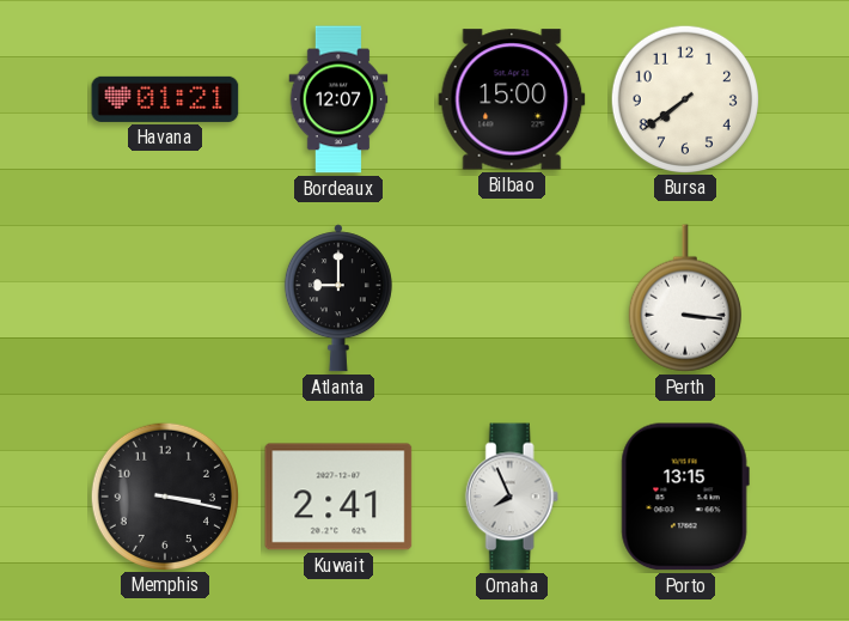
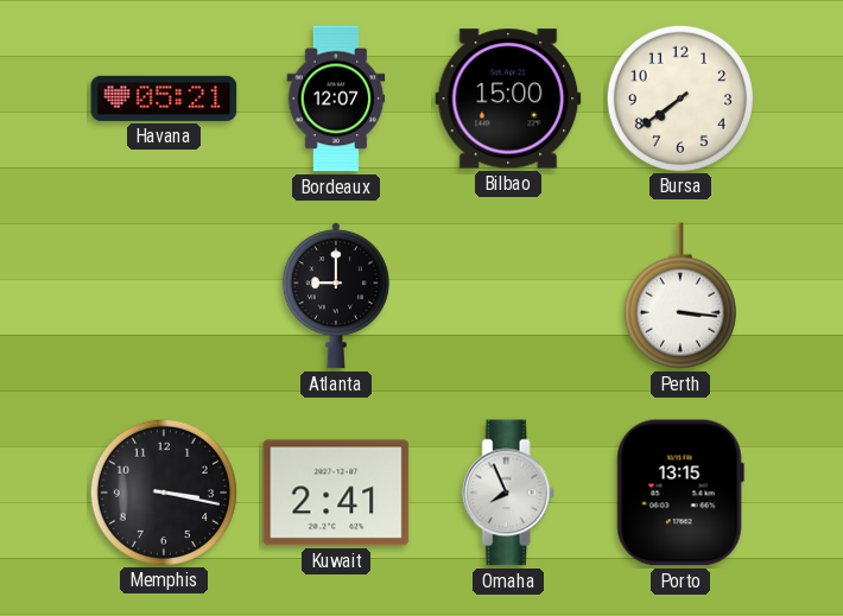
Havana: 01:21 -> 05:21
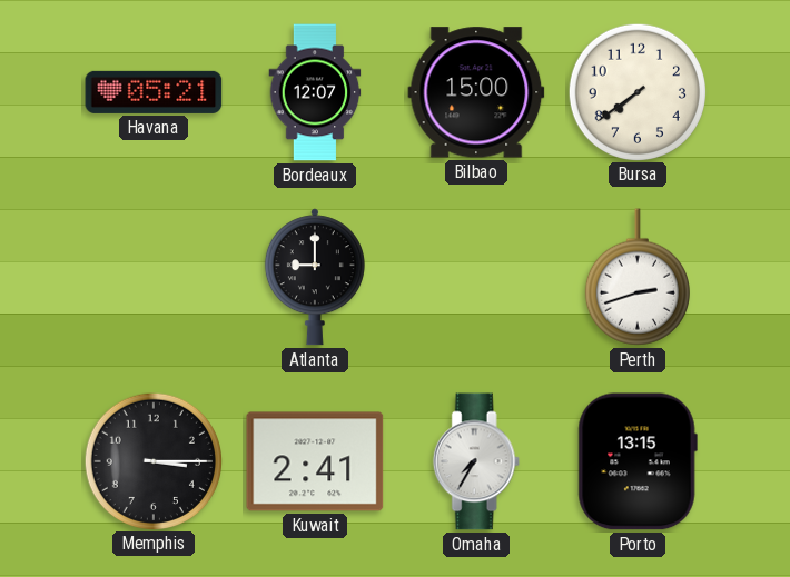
Perth: 3:16 -> 2:42
Memphis: 3:17 -> 3:15
Omaha: 7:56 -> 7:35
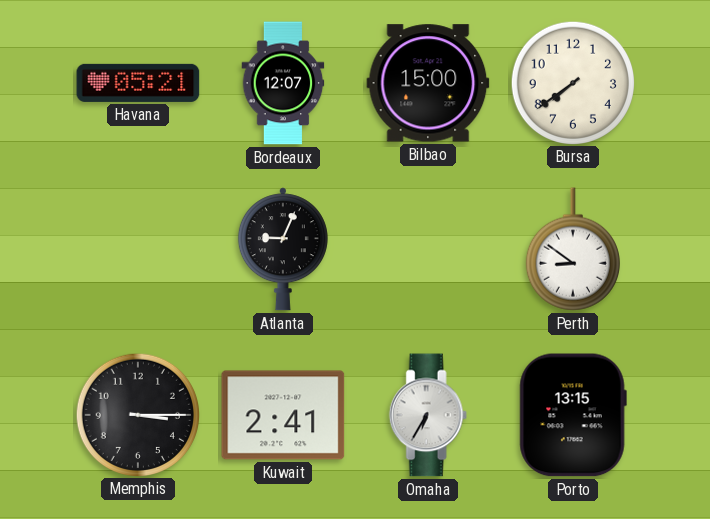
Atlanta: 9:00 -> 9:04
Perth: 2:42 -> 8:51
Omaha: 7:35 -> 6:35
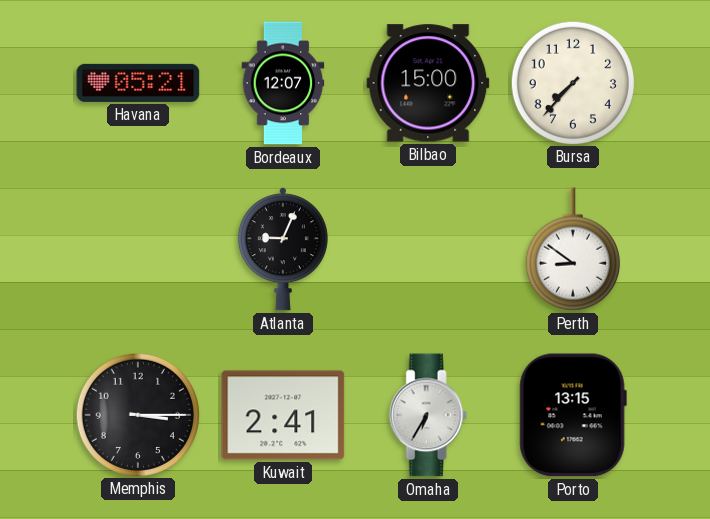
Bursa: 7:39 -> 7:37
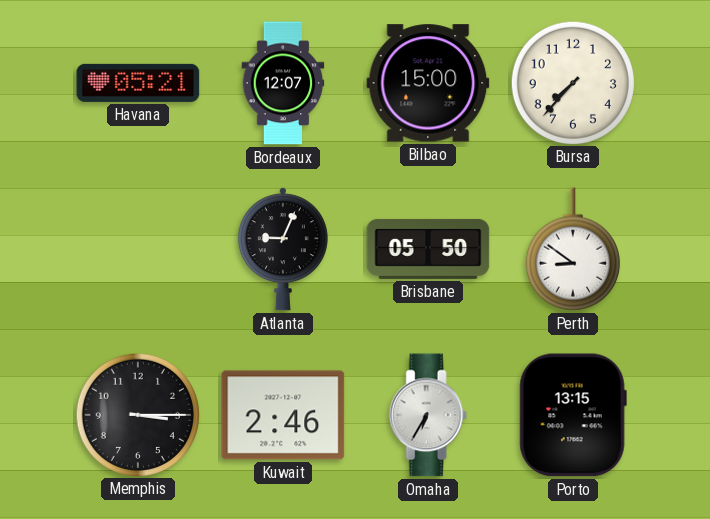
Brisbane: none -> 05:50
Kuwait: 2:41 -> 2:46
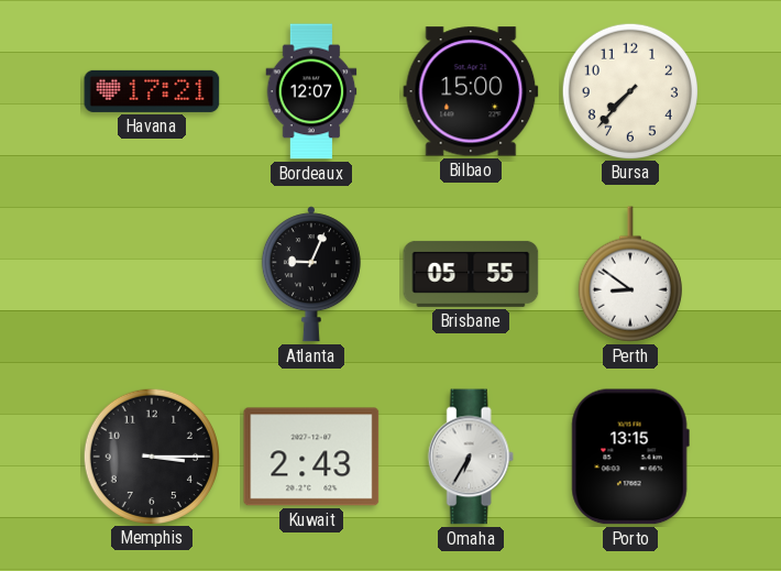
Havana: 05:21 -> 17:21
Brisbane: 05:50 -> 05:55
Kuwait: 2:46 -> 2:43
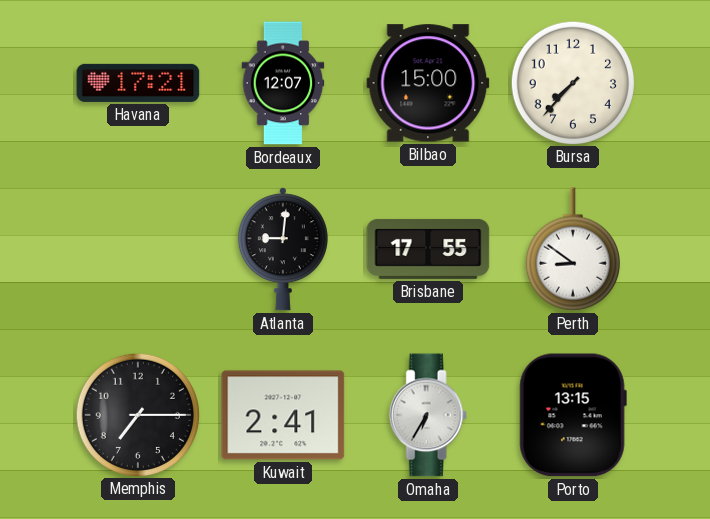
Atlanta: 9:04 -> 9:01
Brisbane: 05:55 -> 17:55
Memphis: 3:15 -> 7:15
Kuwait: 2:43 -> 2:41
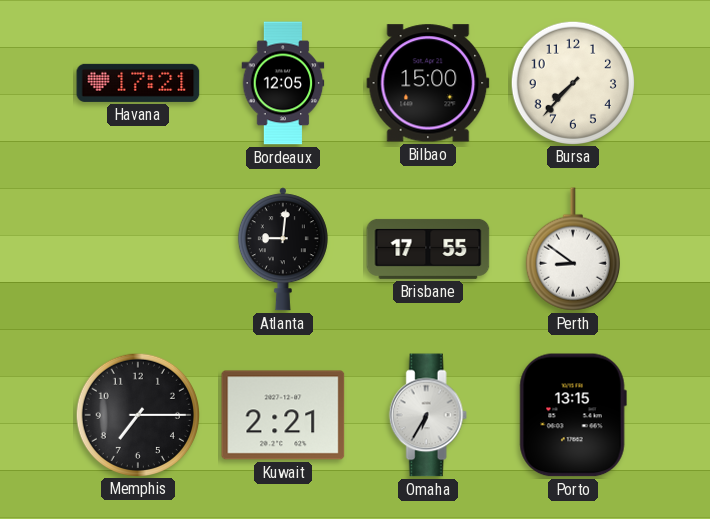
Bordeaux: 12:07 -> 12:05
Kuwait: 2:41 -> 2:21
